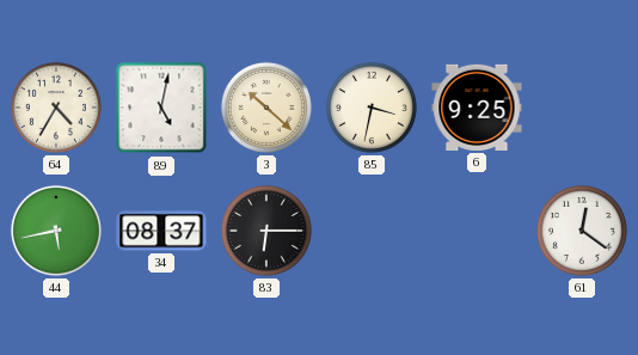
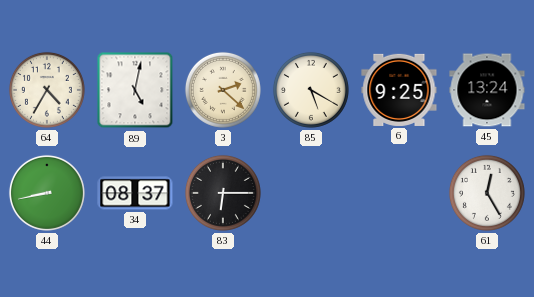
3: 10:22 -> 2:22
85: 3:32 -> 5:20
45: none -> 13:24
44: 5:43 -> 8:43
61: 12:21 -> 12:25
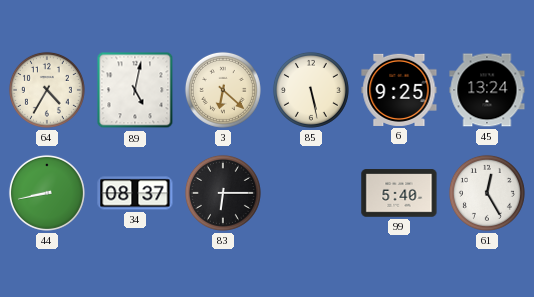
3: 2:22 -> 6:22
85: 5:20 -> 5:28
99: none -> 5:40
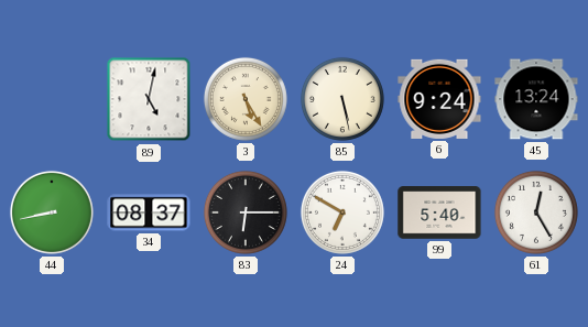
64: 4:35 -> none
3: 6:22 -> 5:25
6: 9:25 -> 9:24
24: none -> 6:50
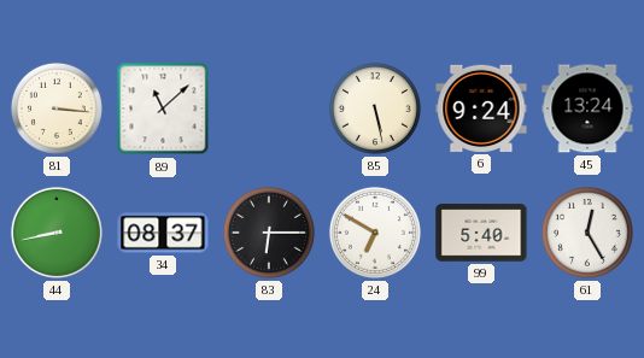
81: none -> 3:16
89: 5:02 -> 11:08
3: 5:25 -> none
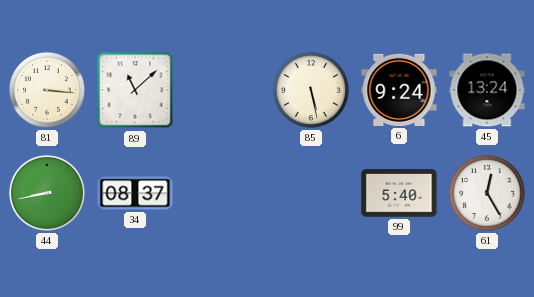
83: 6:15 -> none
24: 6:50 -> none
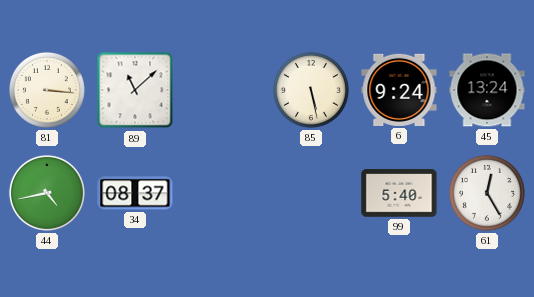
44: 8:43 -> 4:43
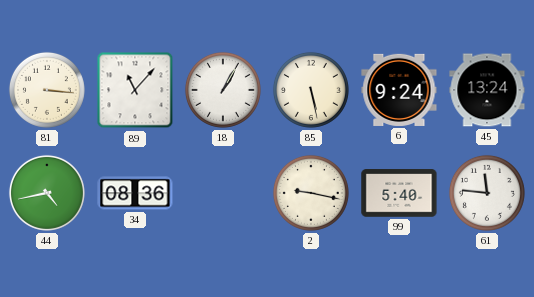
89: 11:08 -> 11:07
18: none -> 1:05
34: 08:37 -> 08:36
2: none -> 9:17
61: 12:25 -> 11:46
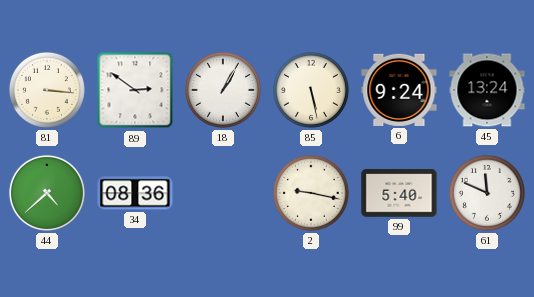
89: 11:07 -> 2:51
44: 4:43 -> 4:38
61: 11:46 -> 11:49
